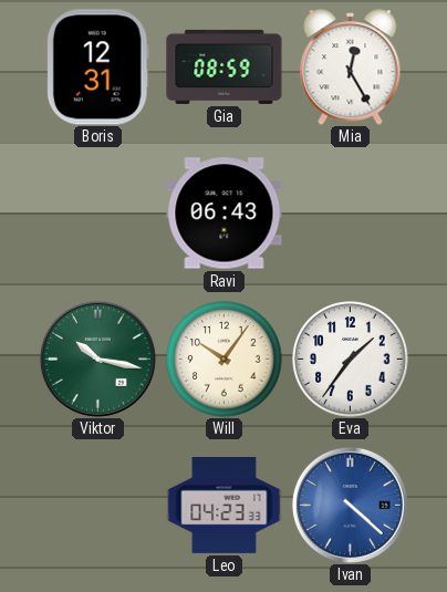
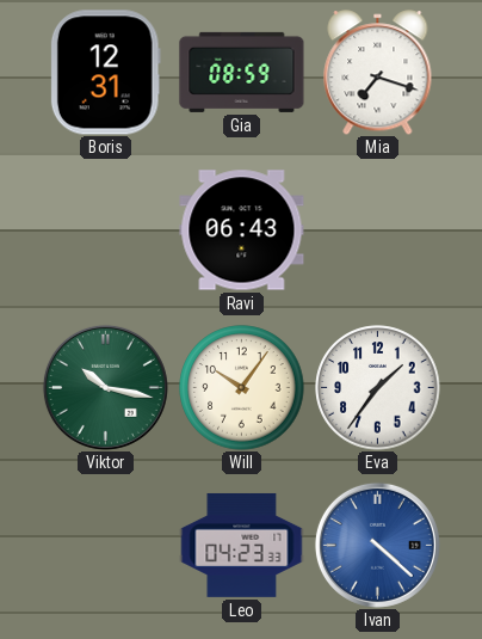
Mia: 12:25 -> 7:18
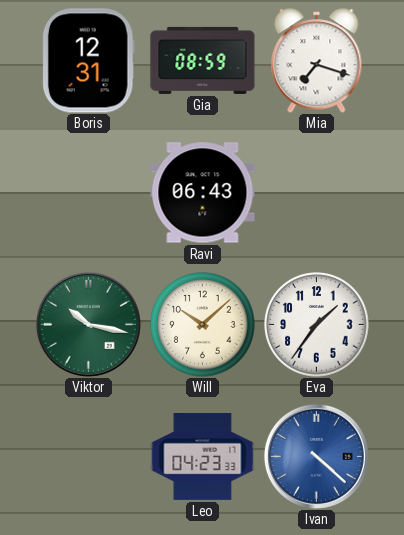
Will: 10:06 -> 10:08
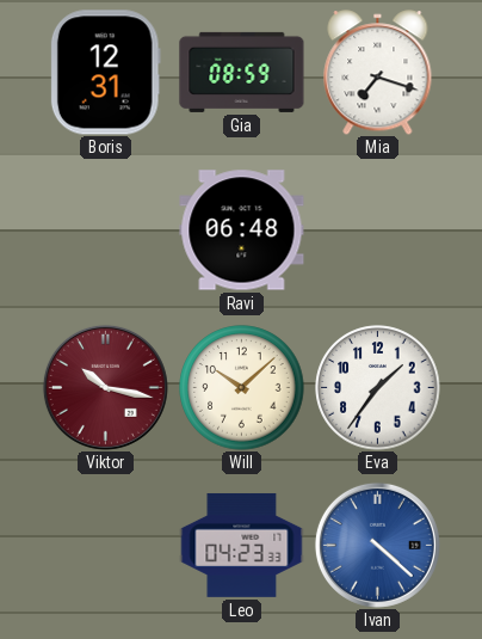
Ravi: 06:43 -> 06:48
Viktor dial: green -> burgundy
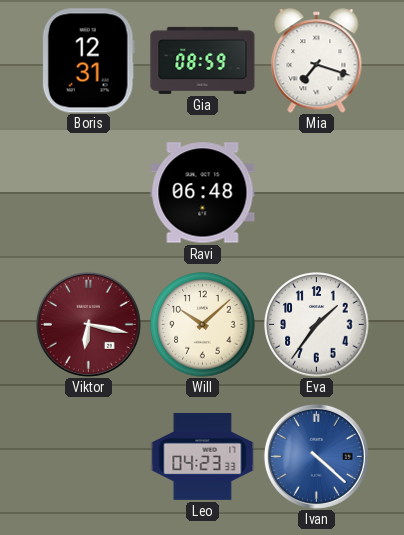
Viktor: 10:17 -> 6:17
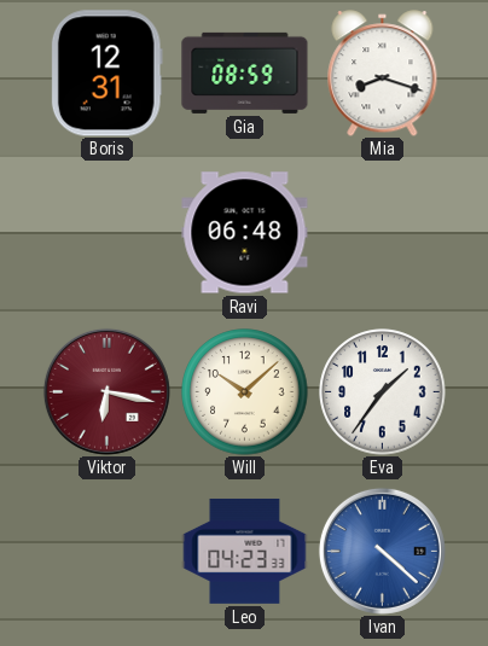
Mia: 7:18 -> 8:18
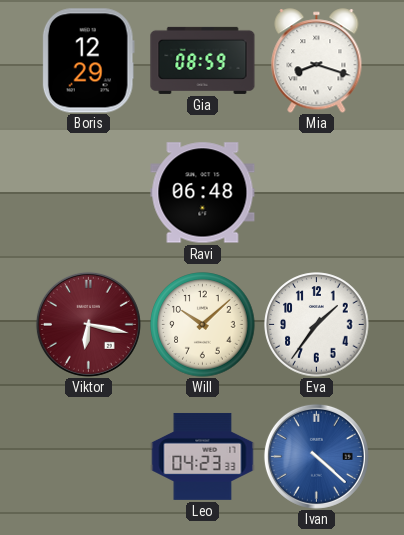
Boris: 12:31 -> 12:29
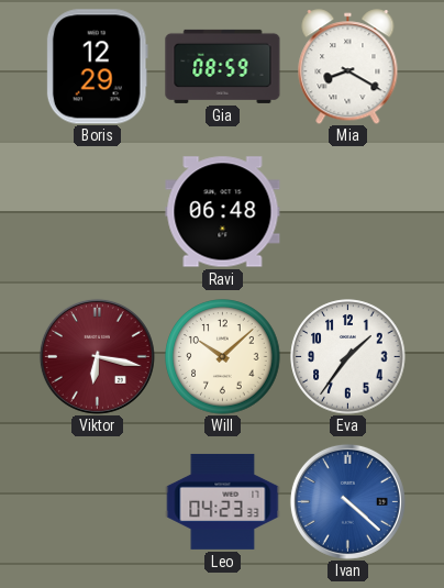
Mia: 8:18 -> 8:20
